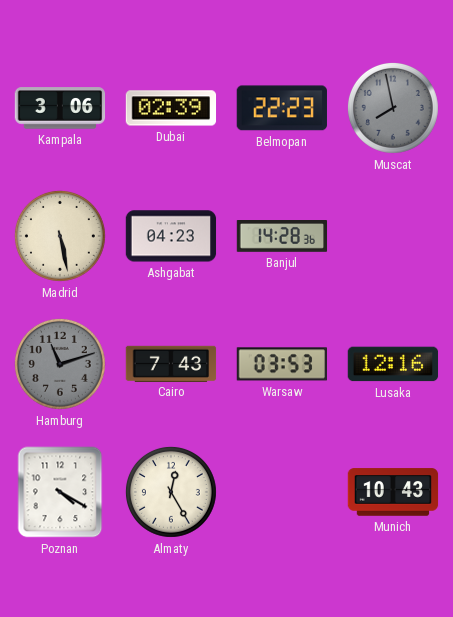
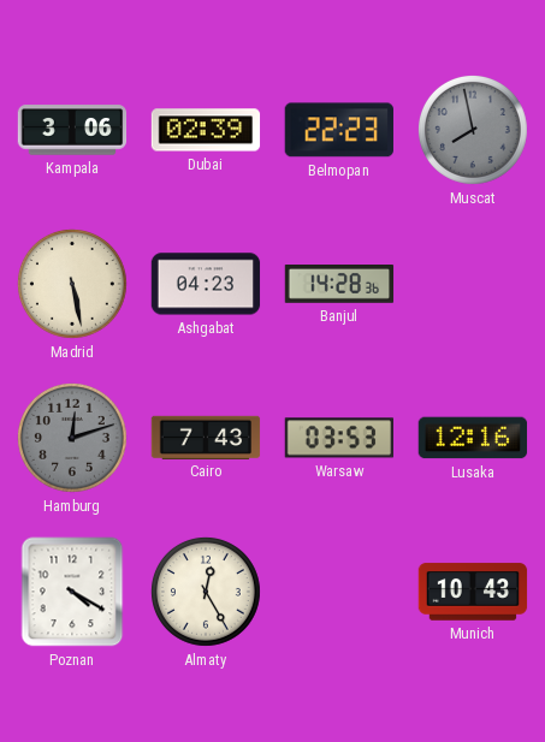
Hamburg: 11:12 -> 12:12
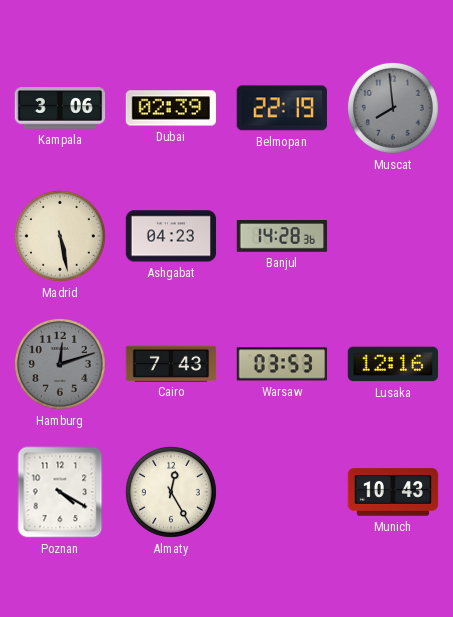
Belmopan: 22:23 -> 22:19
Muscat: 7:58 -> 7:59
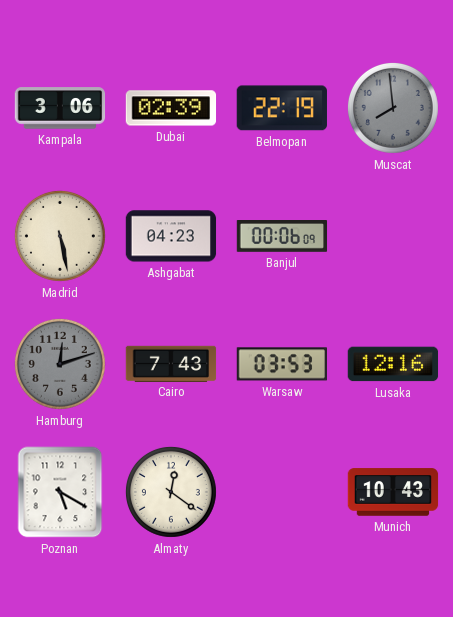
Banjul: 14:28 -> 00:06
Poznan: 4:20 -> 5:20
Almaty: 12:25 -> 12:21
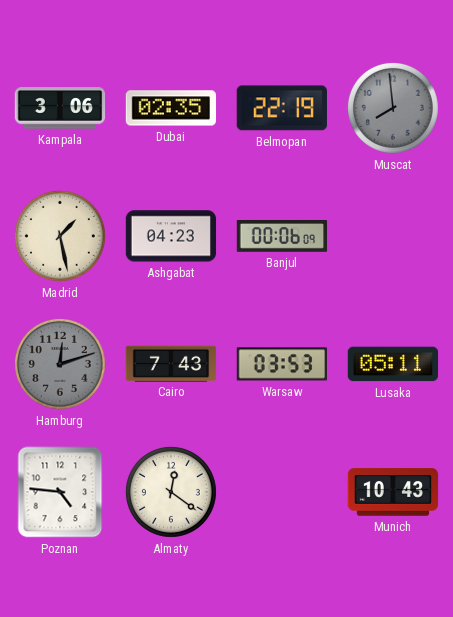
Dubai: 02:39 -> 02:35
Madrid: 5:28 -> 1:28
Lusaka: 12:16 -> 05:11
Poznan: 5:20 -> 4:46
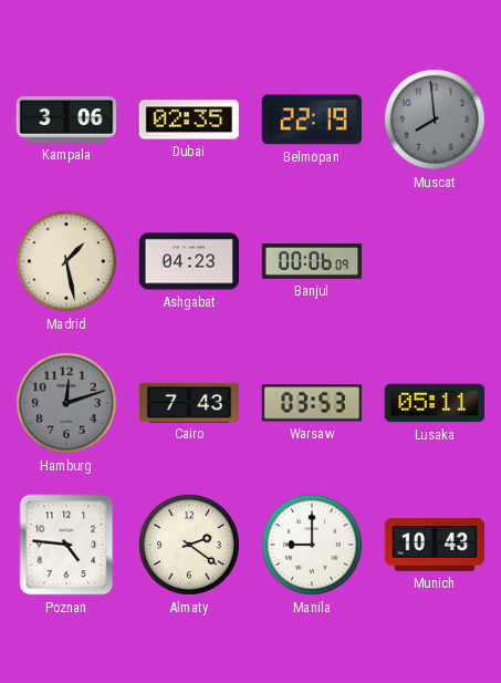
Almaty: 12:21 -> 2:21
Manila: none -> 9:00
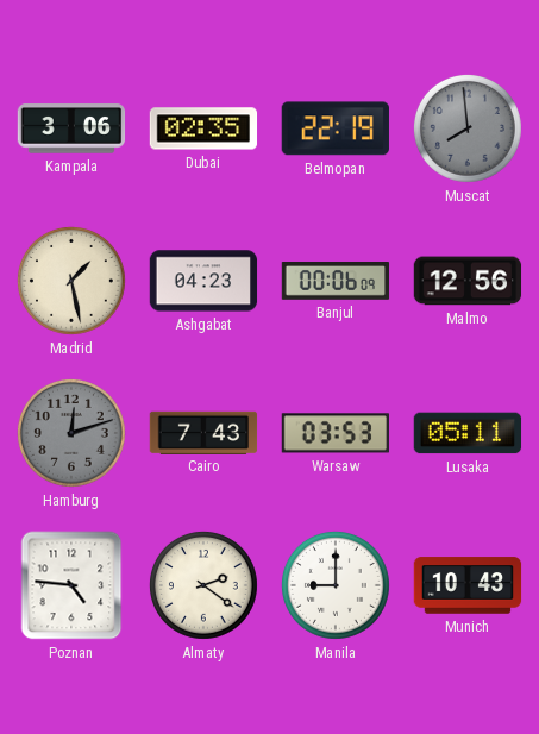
Malmo: none -> 12:56
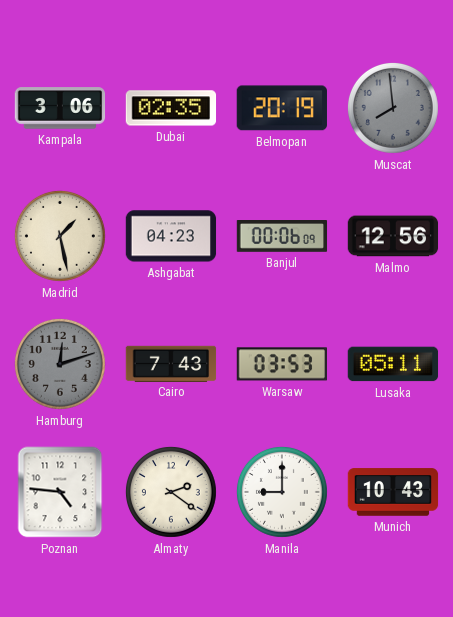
Belmopan: 22:19 -> 20:19
